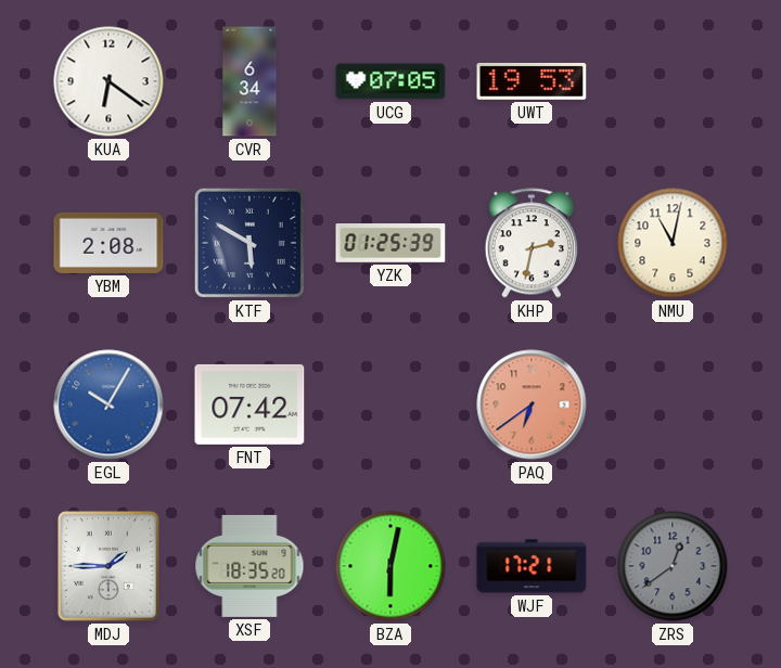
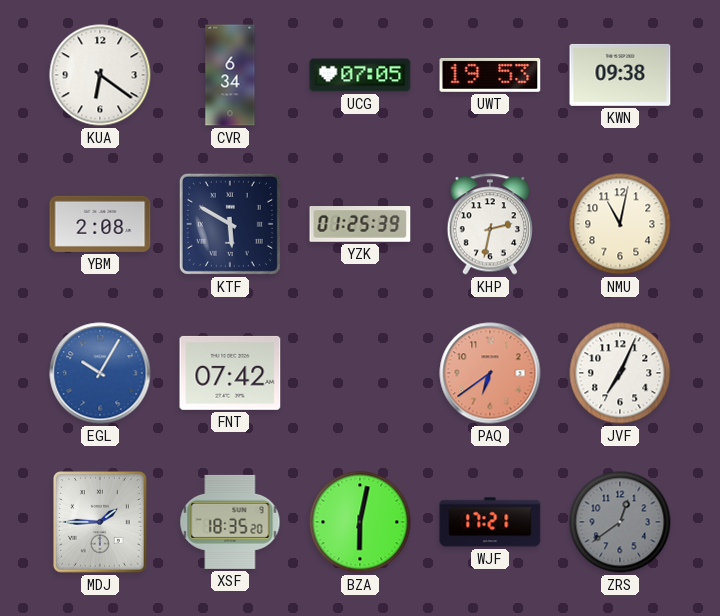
KWN: none -> 09:38
JVF: none -> 7:04
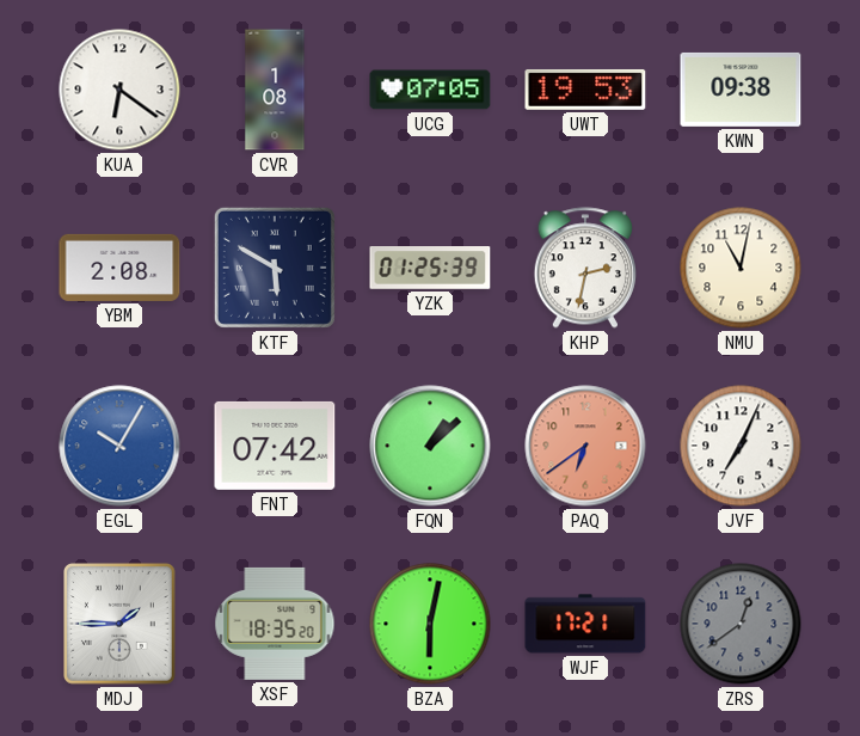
CVR: 6:34 -> 1:08
FQN: none -> 1:08
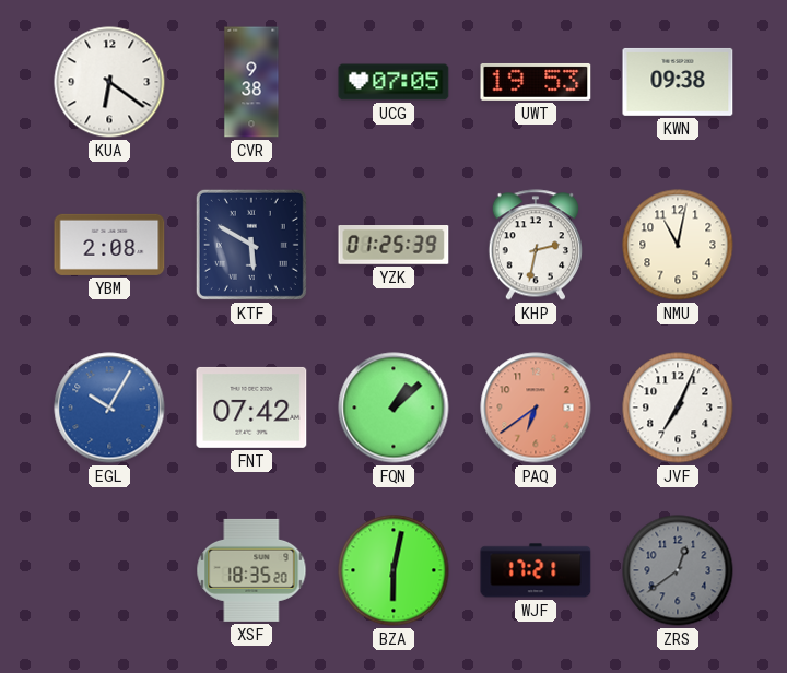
CVR: 1:08 -> 9:38
MDJ: 1:45 -> none
